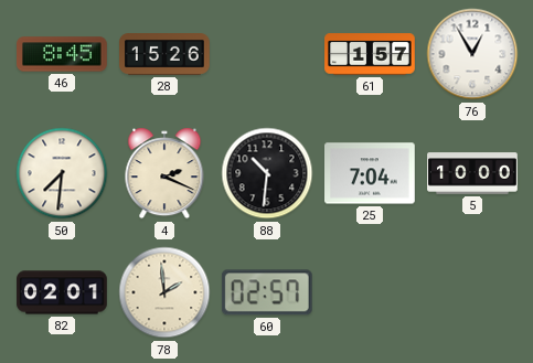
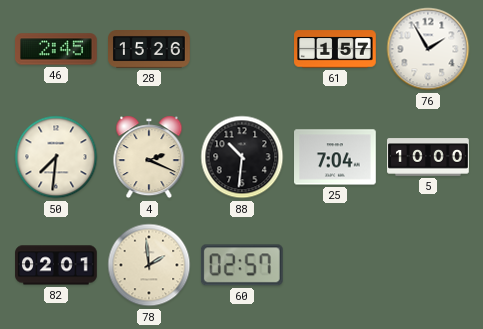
46: 8:45 -> 2:45
76: 12:55 -> 1:55
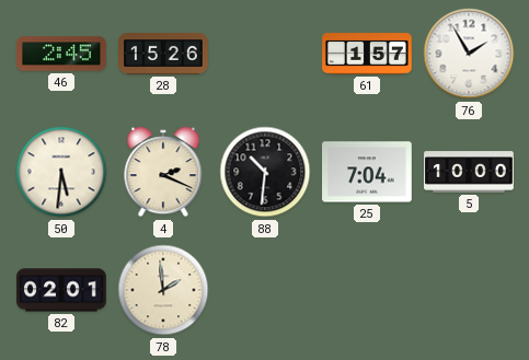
50: 7:31 -> 5:31
60: 02:57 -> none
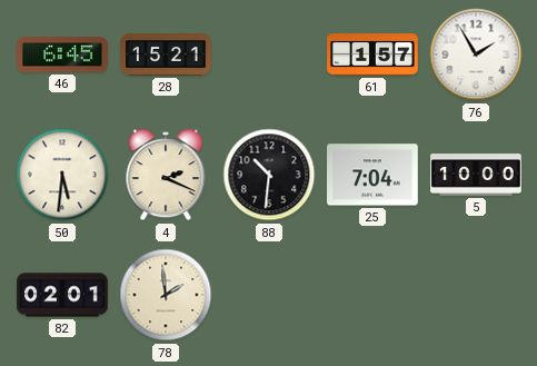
46: 2:45 -> 6:45
28: 15:26 -> 15:21
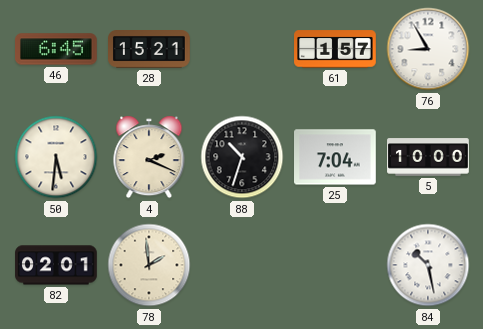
76: 1:55 -> 8:55
88: 10:31 -> 10:33
84: none -> 10:28
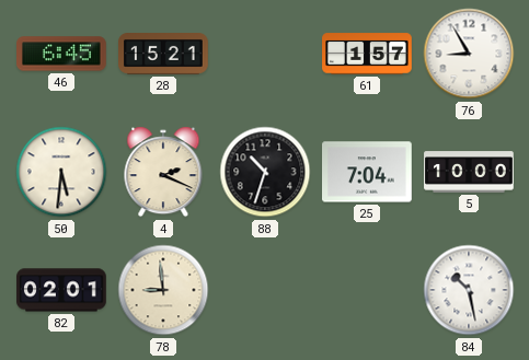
78: 1:59 -> 8:59
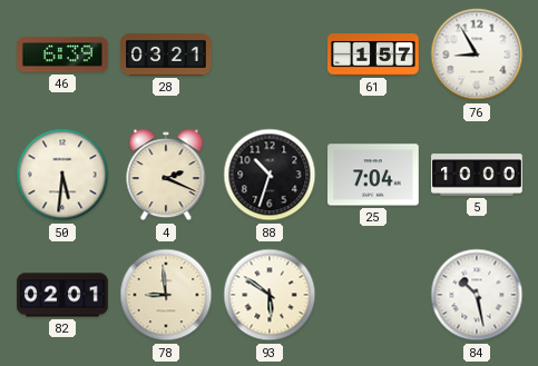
46: 6:45 -> 6:39
28: 15:21 -> 03:21
93: none -> 5:51
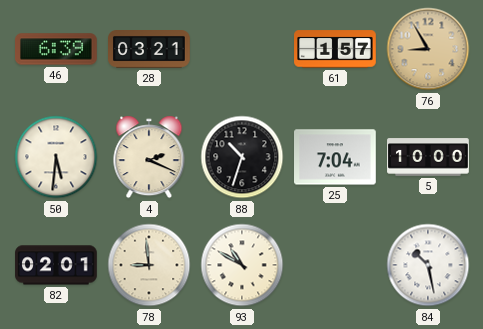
76 dial: white -> champagne
93: 5:51 -> 10:50
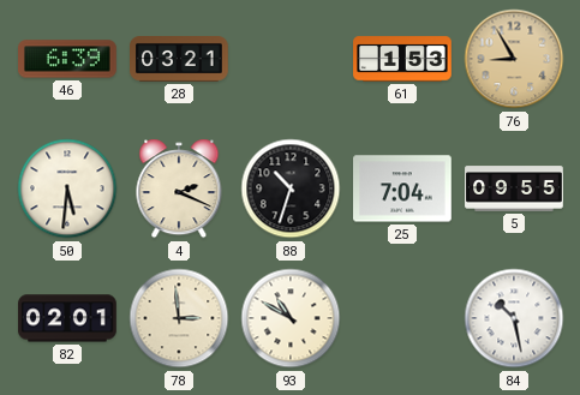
61: 1:57 -> 1:53
5: 10:00 -> 09:55
78: 8:59 -> 2:59
